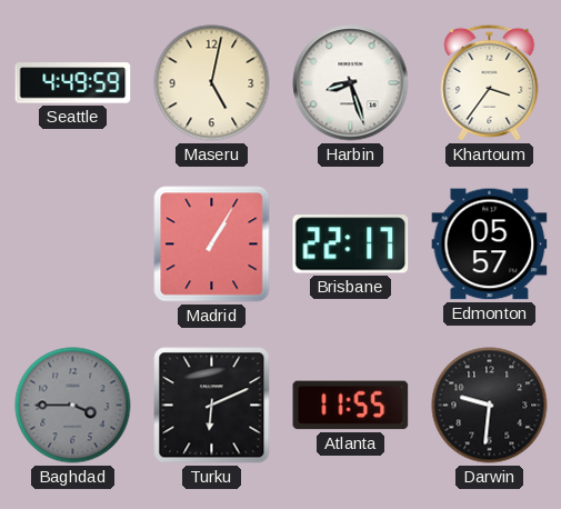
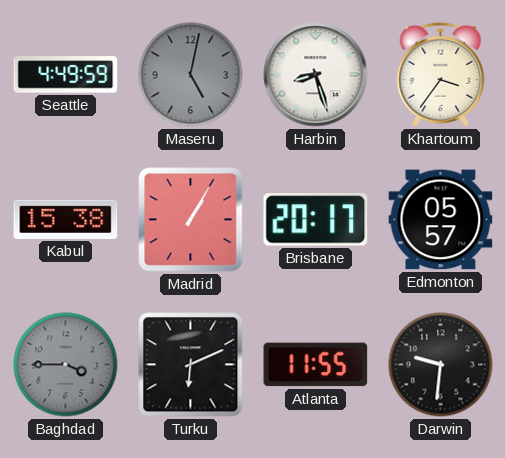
Maseru dial: cream -> grey
Kabul: none -> 15:38
Brisbane: 22:17 -> 20:17
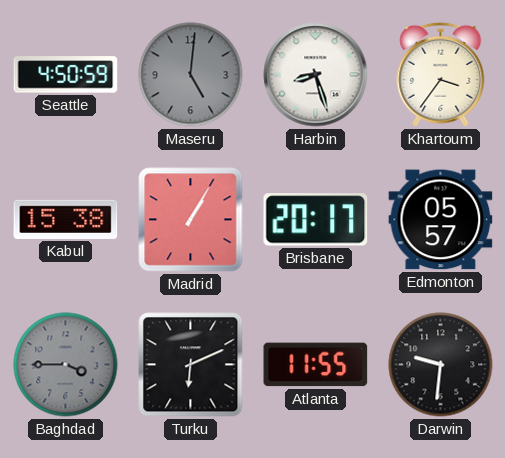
Seattle: 4:49 -> 4:50
Maseru: 5:02 -> 5:01
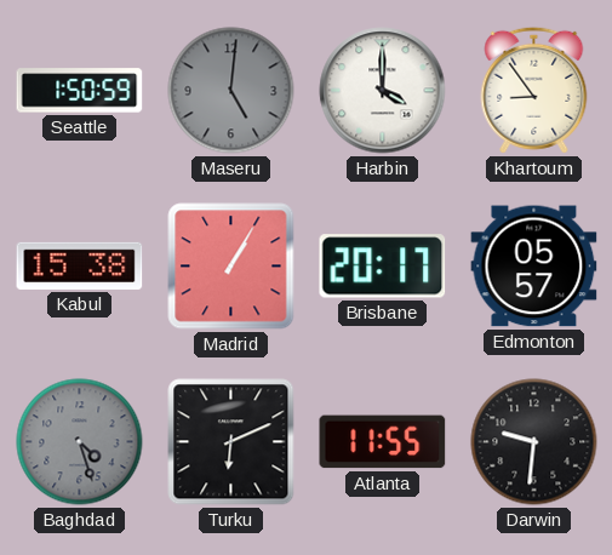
Seattle: 4:50 -> 1:50
Harbin: 8:27 -> 4:00
Khartoum: 3:36 -> 8:54
Baghdad: 3:45 -> 4:27
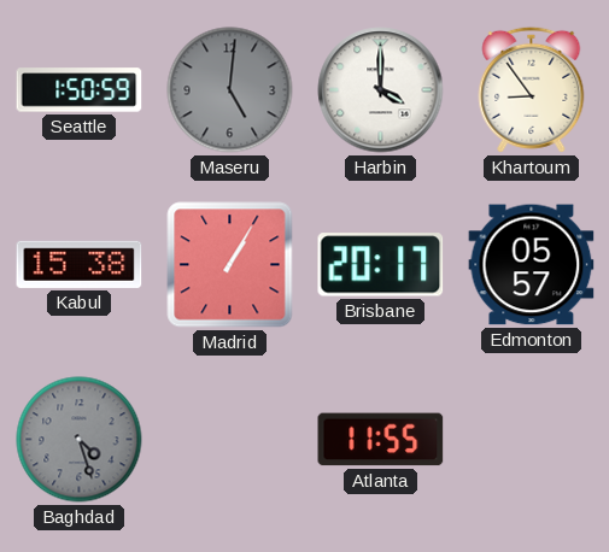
Turku: 6:11 -> none
Darwin: 9:31 -> none
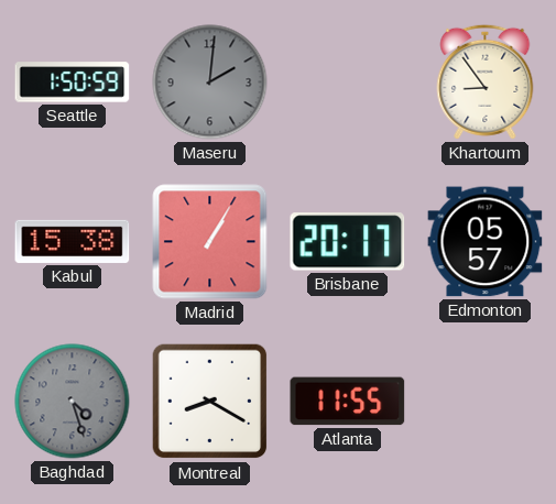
Maseru: 5:01 -> 2:01
Harbin: 4:00 -> none
Montreal: none -> 8:20
